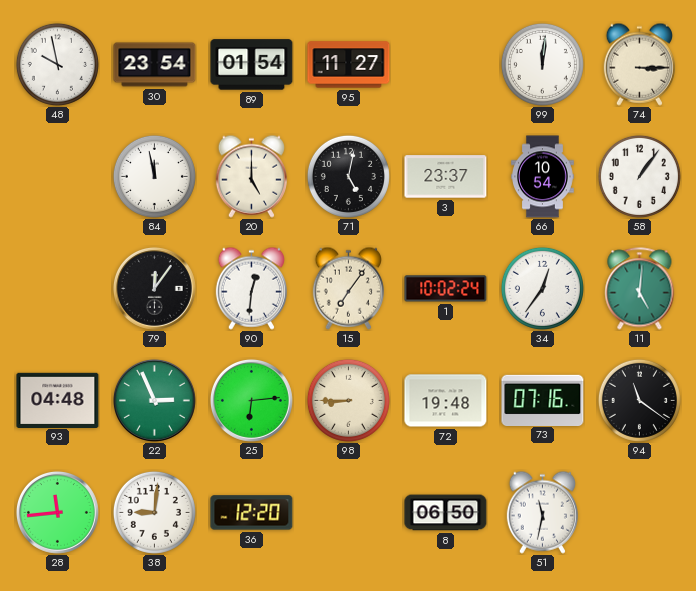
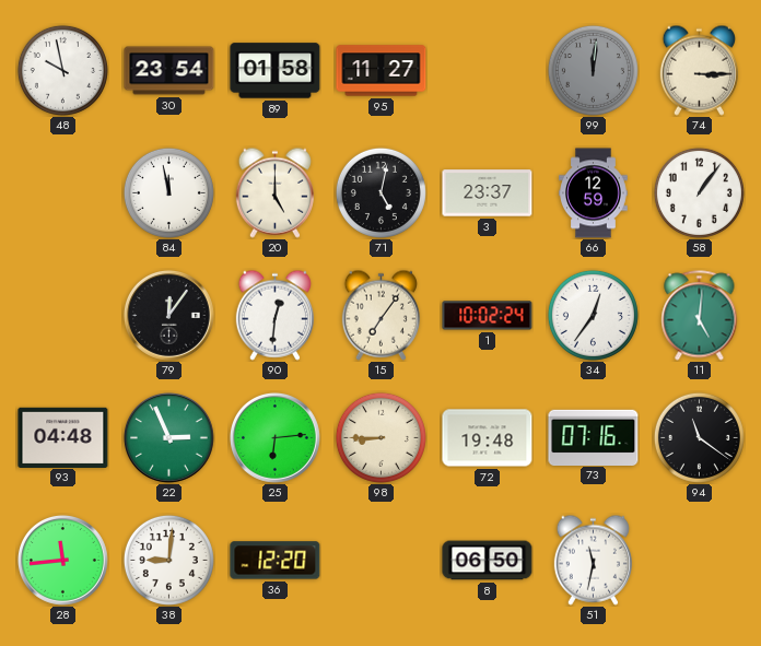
89: 01:54 -> 01:58
99 dial: white -> grey
66: 10:54 -> 12:59
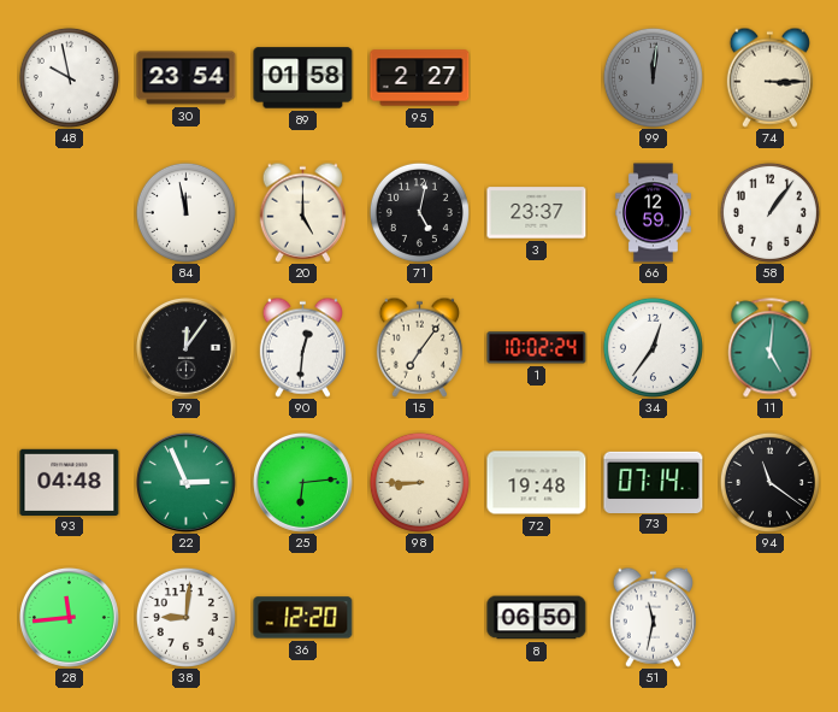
95: 11:27 -> 2:27
73: 07:16 -> 07:14
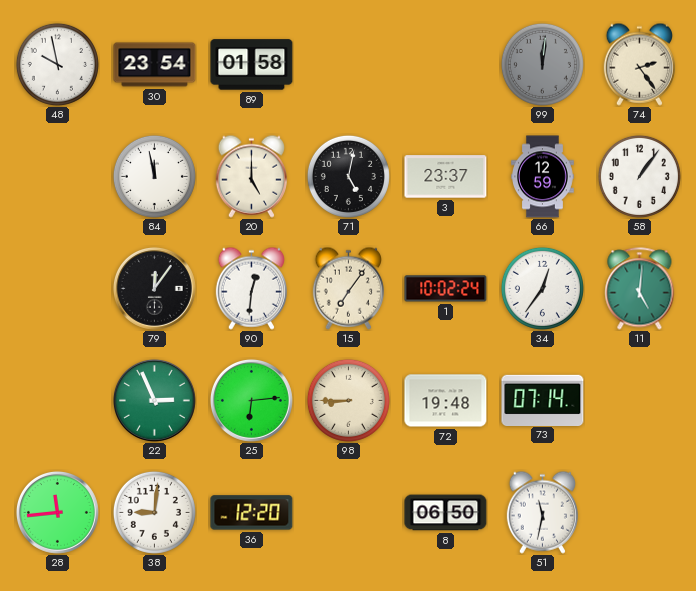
95: 2:27 -> none
74: 3:15 -> 2:24
93: 04:48 -> none
94: 11:21 -> none
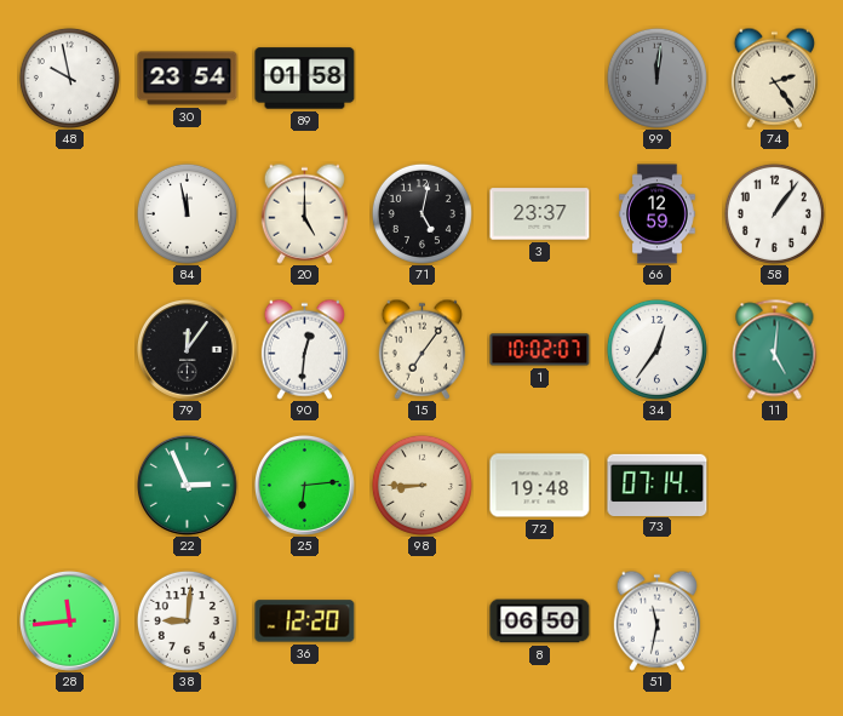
1: 10:02:24 -> 10:02:07
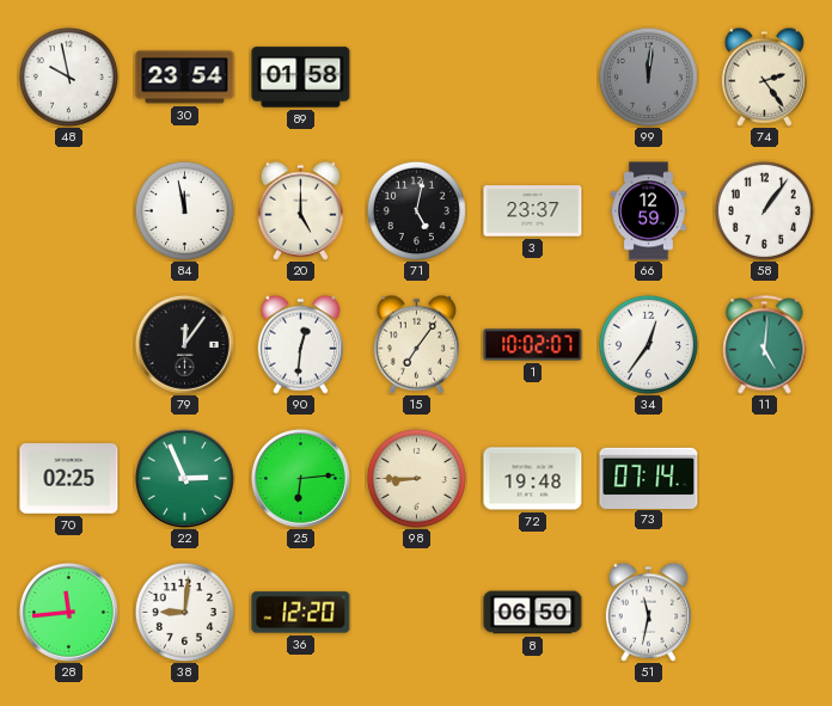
70: none -> 02:25
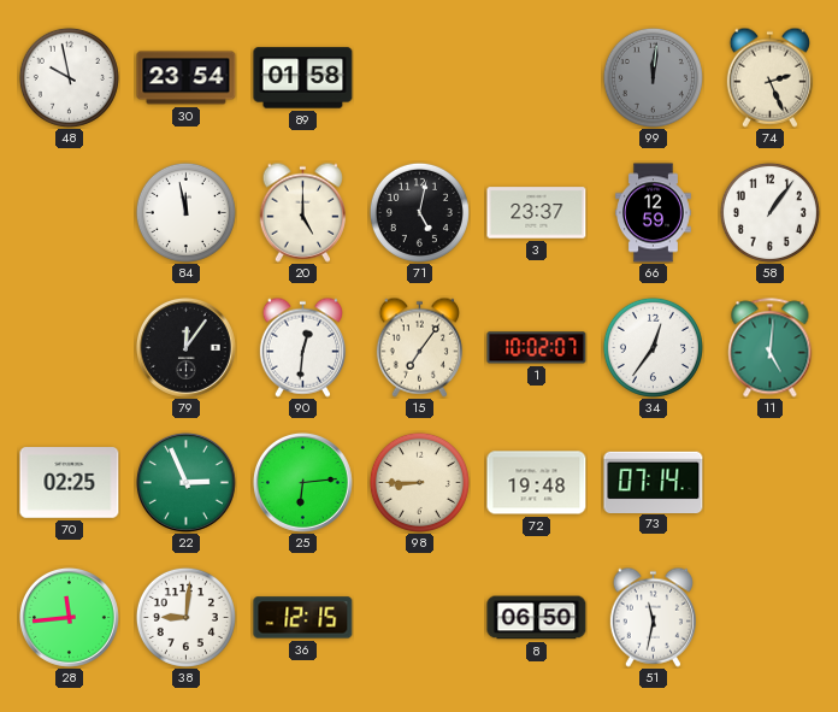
74: 2:24 -> 2:26
36: 12:20 -> 12:15
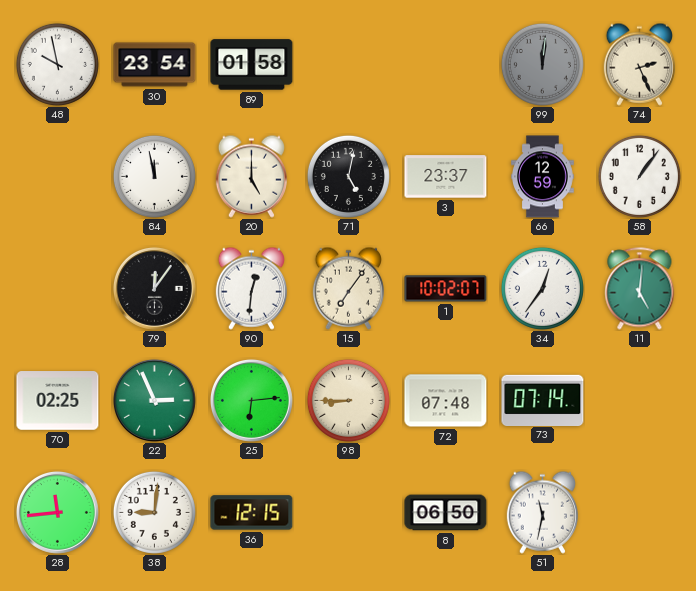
72: 19:48 -> 07:48
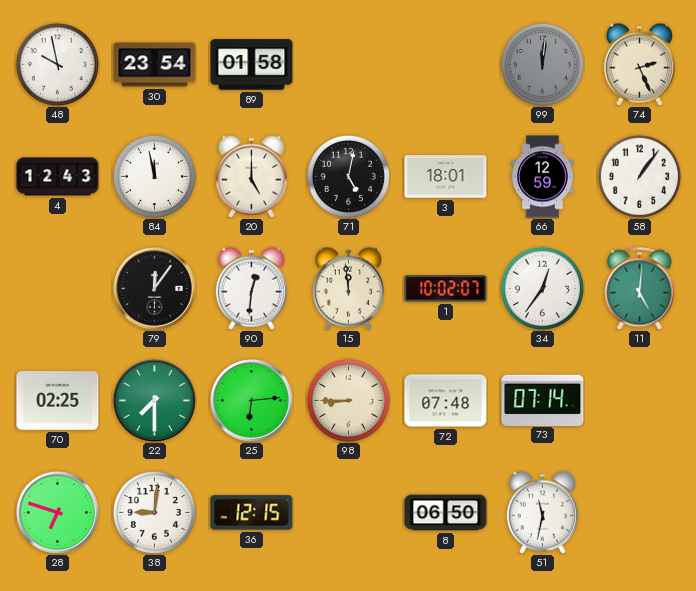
4: none -> 12:43
3: 23:37 -> 18:01
15: 7:06 -> 11:59
22: 2:56 -> 7:30
28: 11:44 -> 6:48
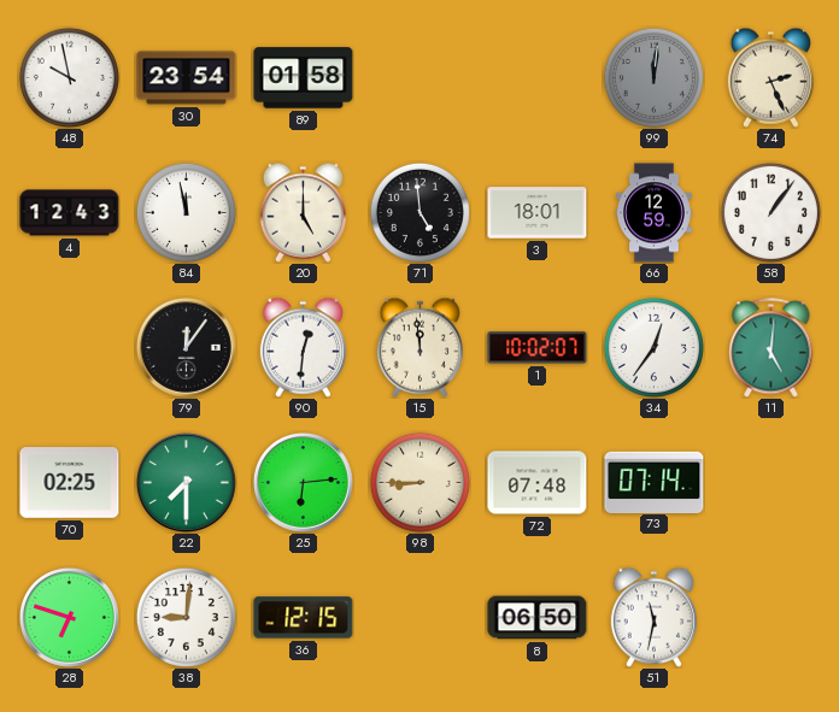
71: 5:02 -> 4:59
